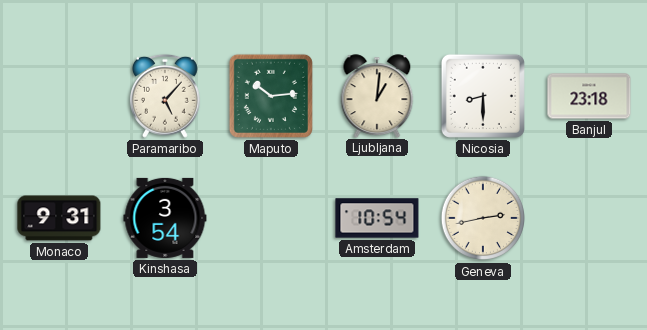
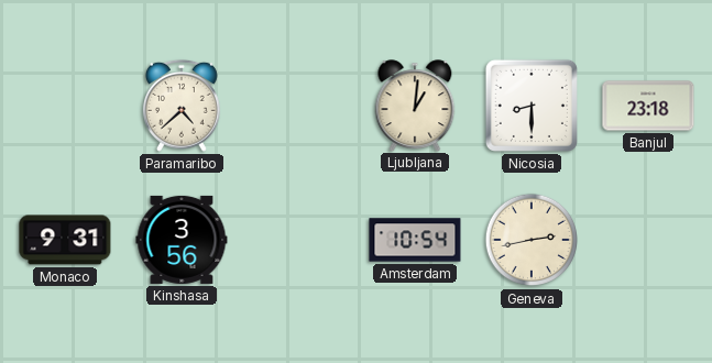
Paramaribo: 5:07 -> 4:38
Maputo: 10:14 -> none
Kinshasa: 3:54 -> 3:56
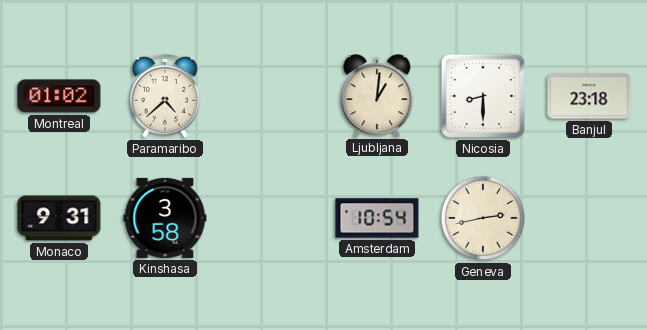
Montreal: none -> 01:02
Kinshasa: 3:56 -> 3:58
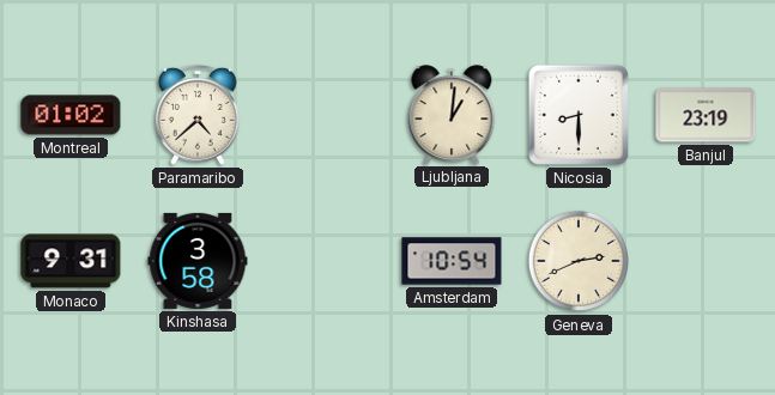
Banjul: 23:18 -> 23:19
Geneva: 2:43 -> 2:41
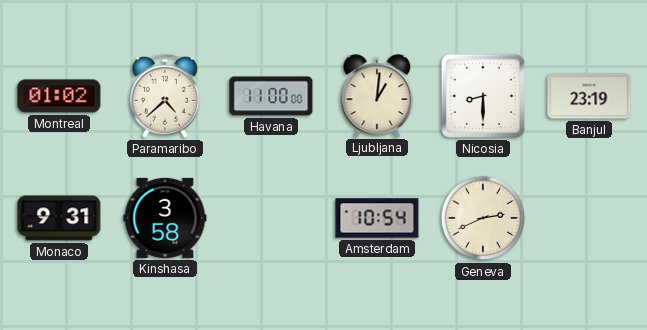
Havana: none -> 11:00
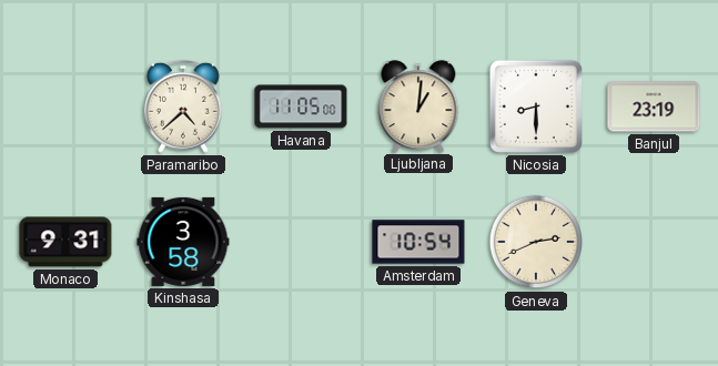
Montreal: 01:02 -> none
Havana: 11:00 -> 11:05
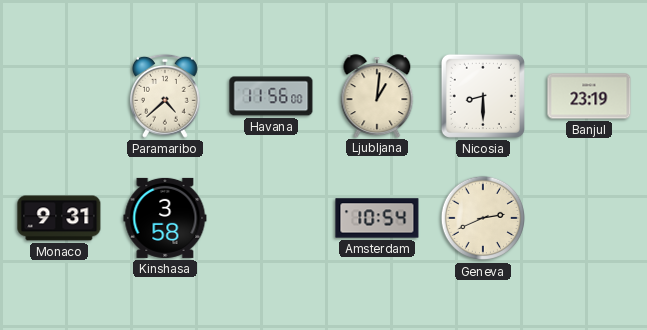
Havana: 11:05 -> 11:56
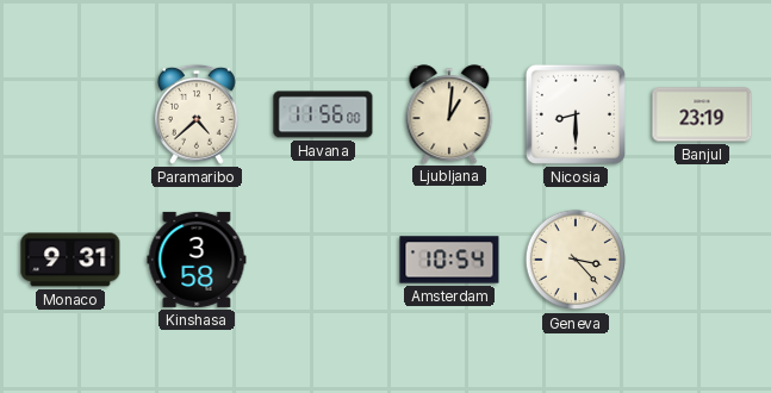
Geneva: 2:41 -> 3:23
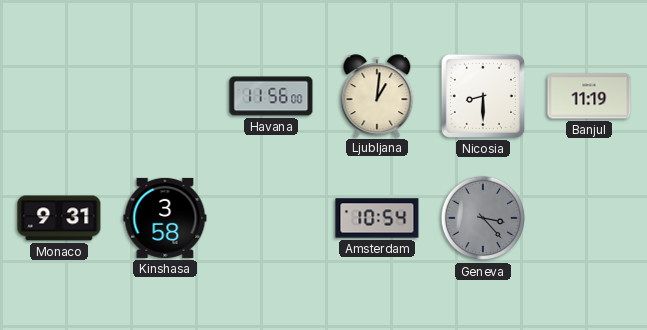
Paramaribo: 4:38 -> none
Banjul: 23:19 -> 11:19
Geneva dial: cream -> grey
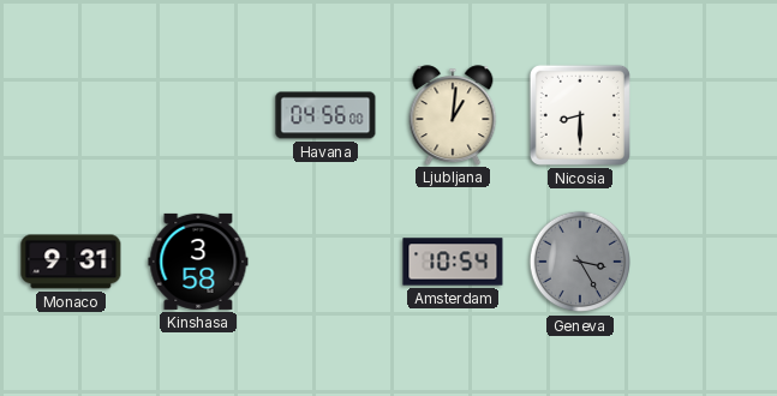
Havana: 11:56 -> 04:56
Banjul: 11:19 -> none
Geneva: 3:23 -> 3:25
